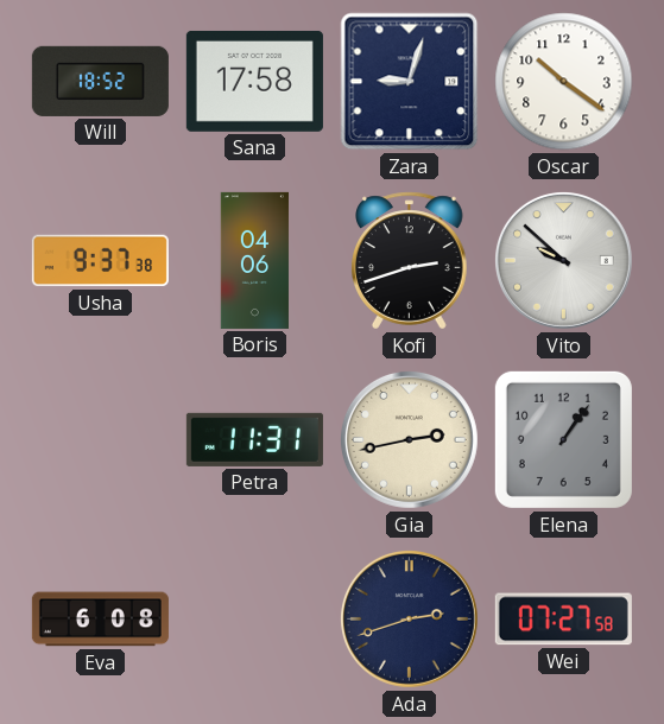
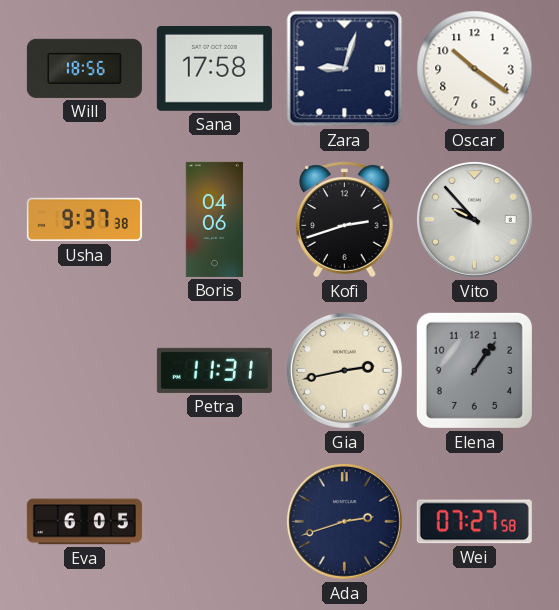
Will: 18:52 -> 18:56
Vito: 9:52 -> 9:53
Eva: 6:08 -> 6:05
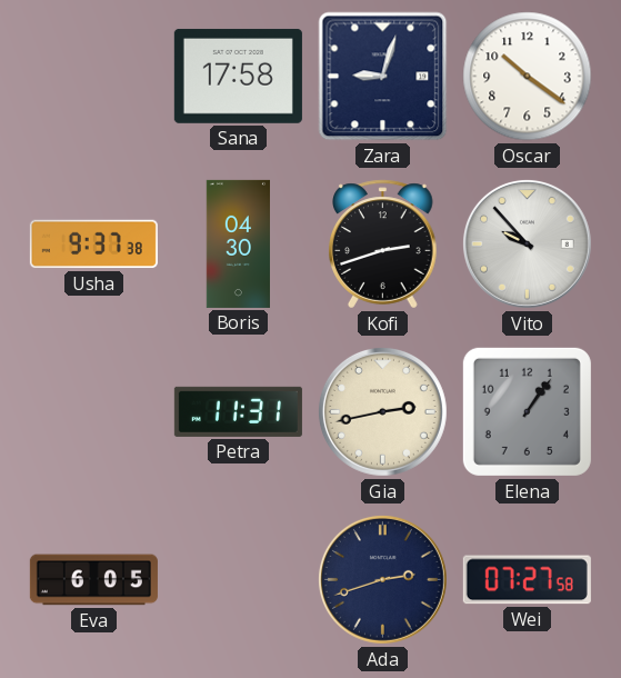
Will: 18:56 -> none
Boris: 04:06 -> 04:30
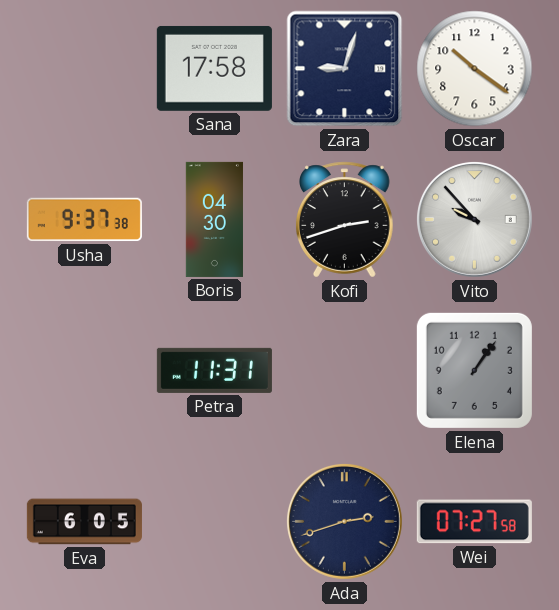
Gia: 2:43 -> none
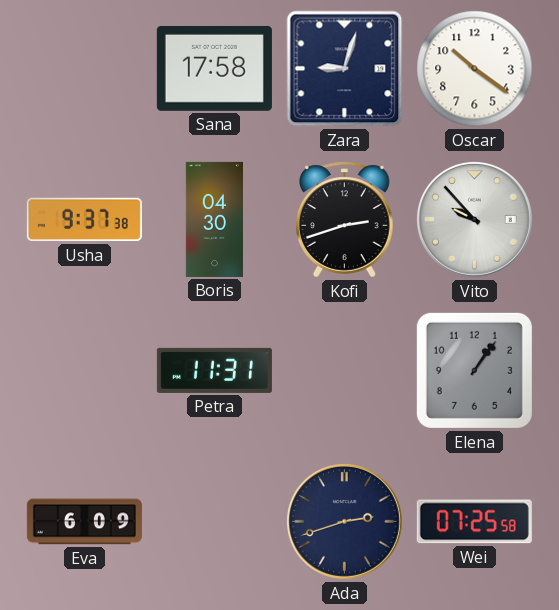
Eva: 6:05 -> 6:09
Wei: 07:27 -> 07:25
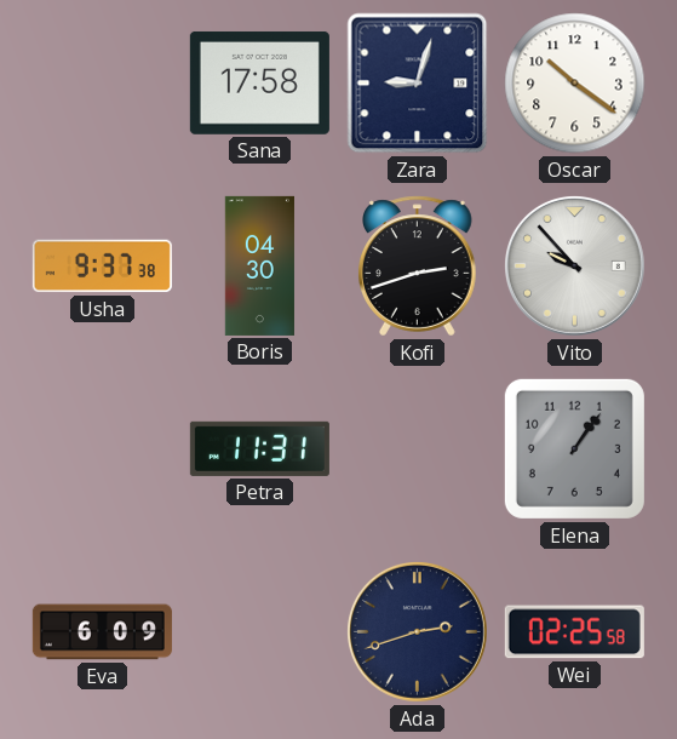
Wei: 07:25 -> 02:25
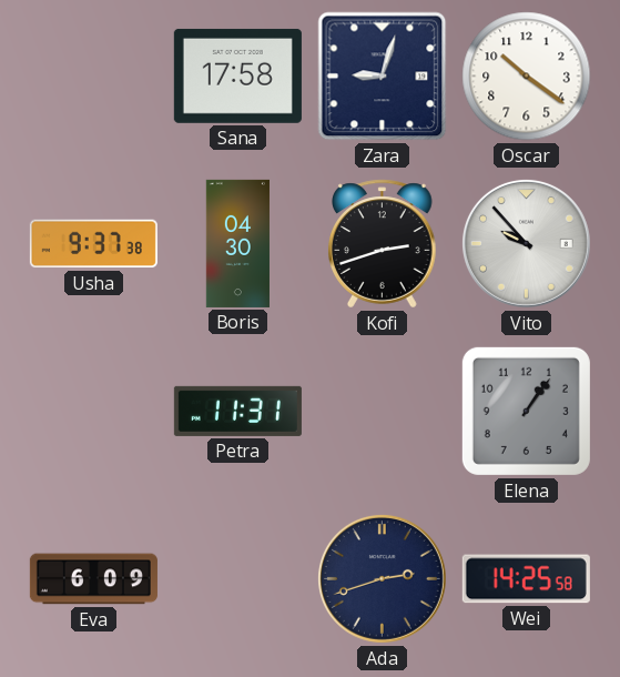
Wei: 02:25 -> 14:25
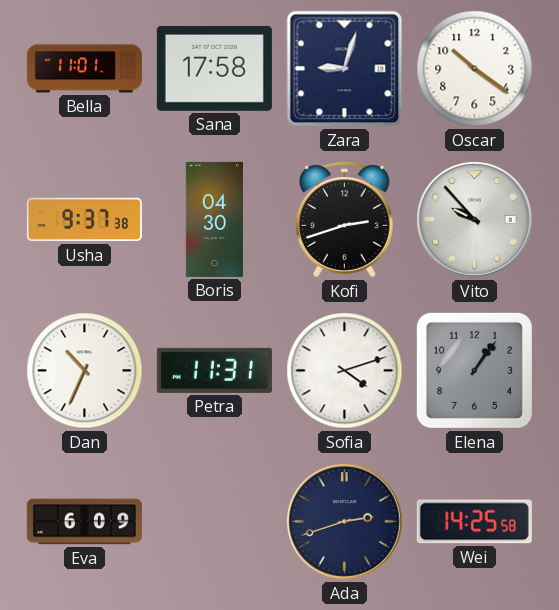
Bella: none -> 11:01
Dan: none -> 10:34
Sofia: none -> 4:12
